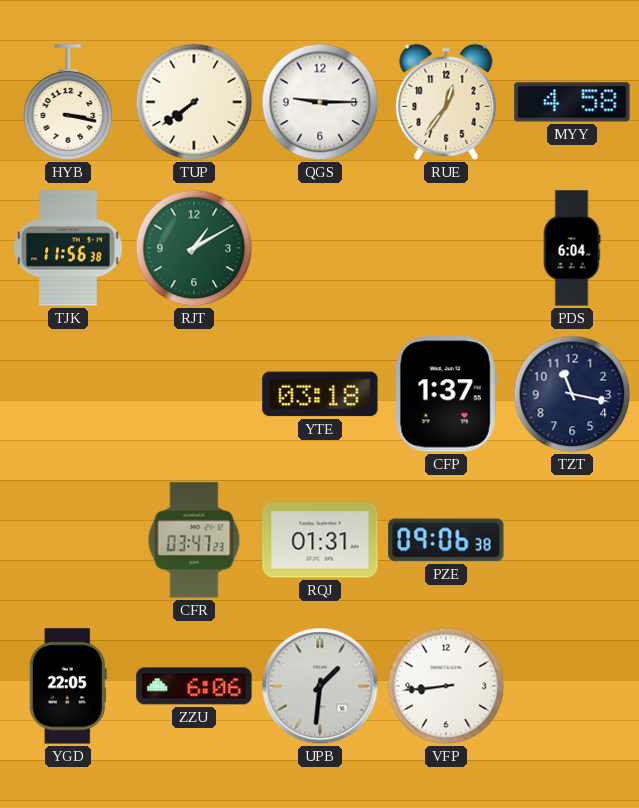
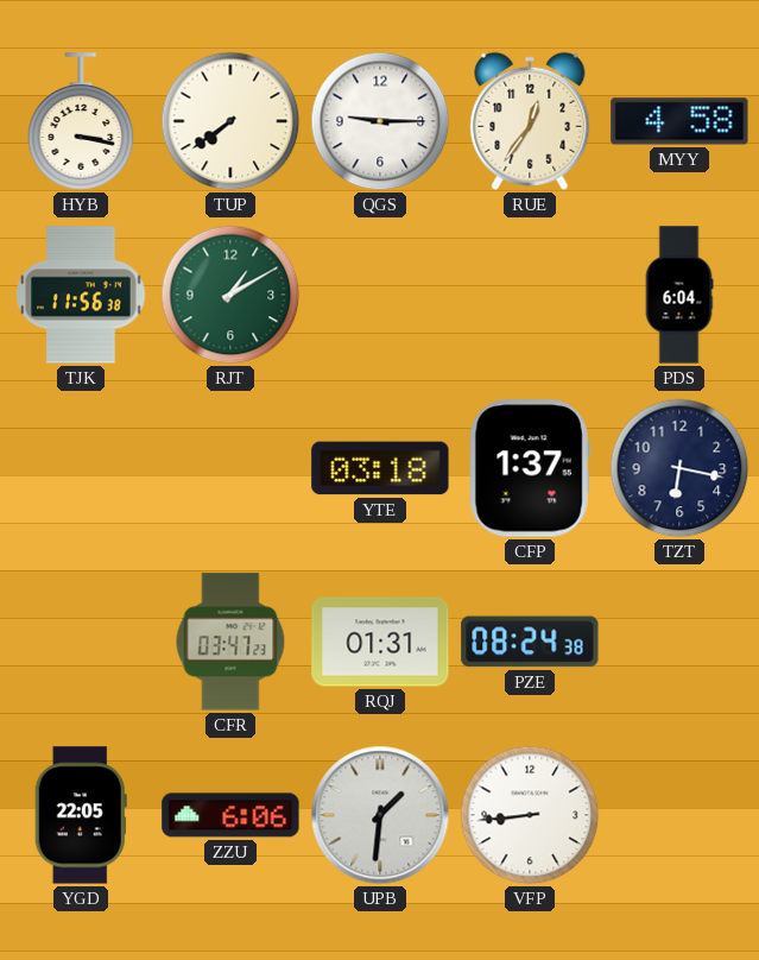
TZT: 11:17 -> 6:17
PZE: 09:06 -> 08:24
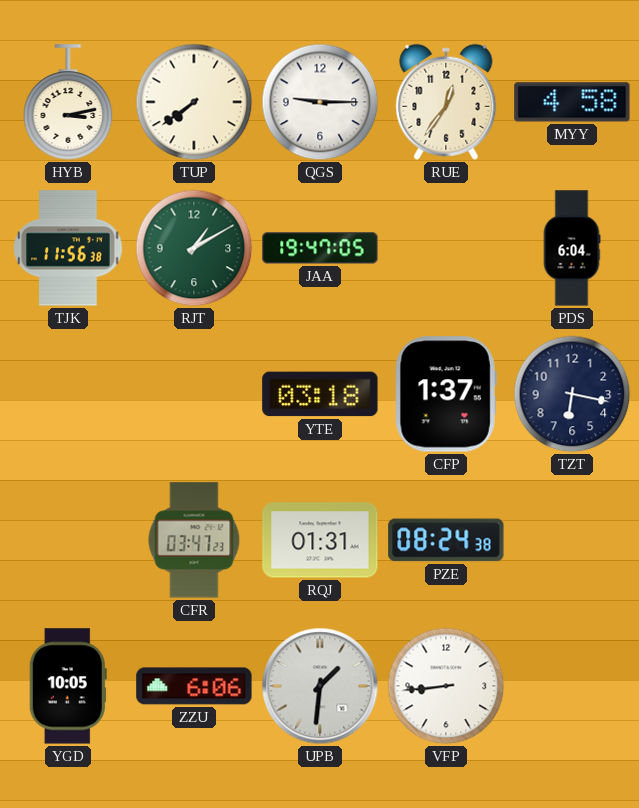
HYB: 3:17 -> 3:13
JAA: none -> 19:47
YGD: 22:05 -> 10:05
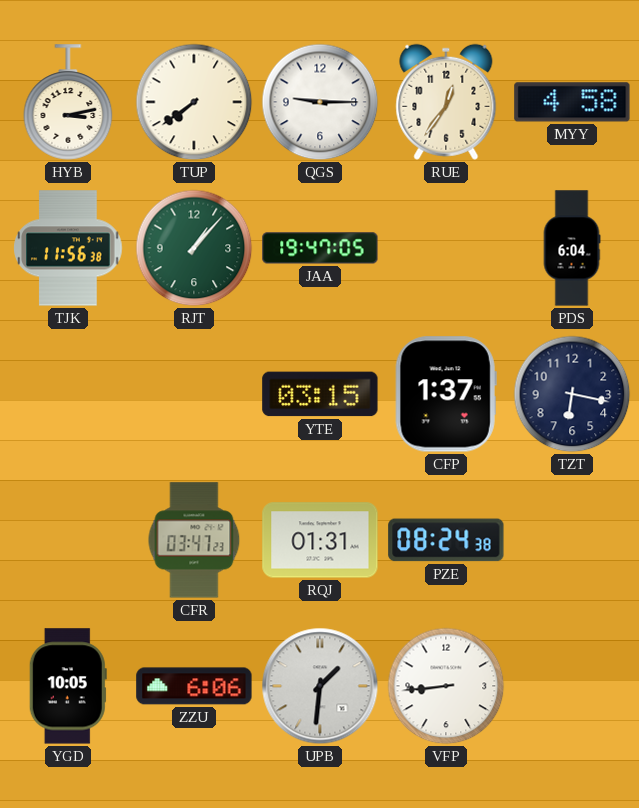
RJT: 1:10 -> 1:07
YTE: 03:18 -> 03:15
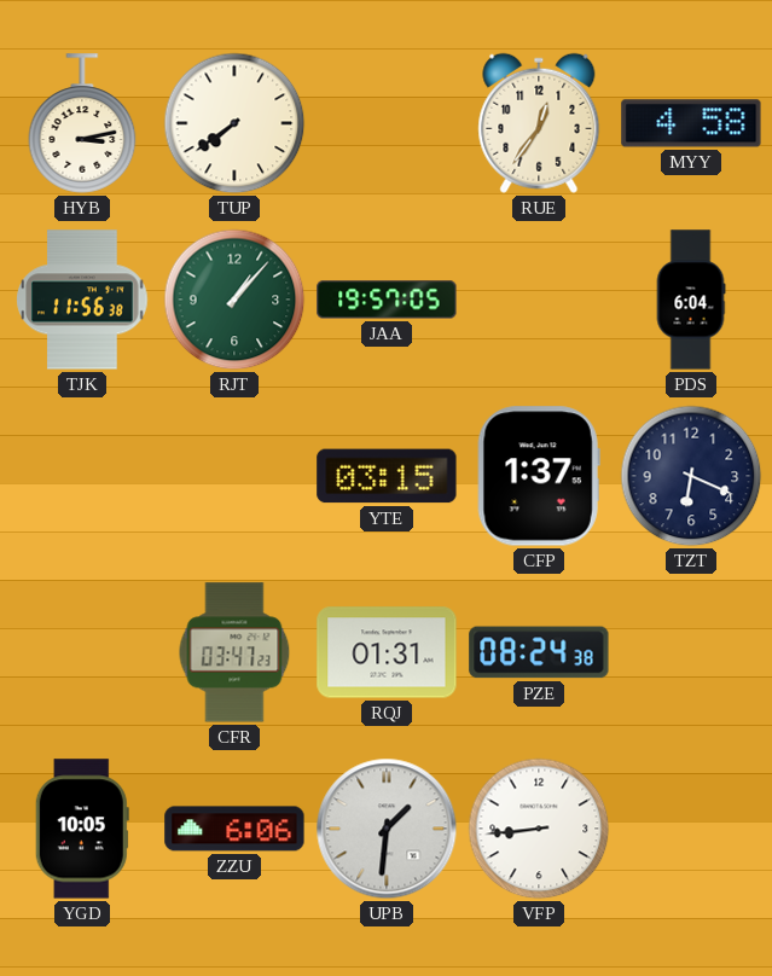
QGS: 9:15 -> none
JAA: 19:47 -> 19:57
TZT: 6:17 -> 6:19
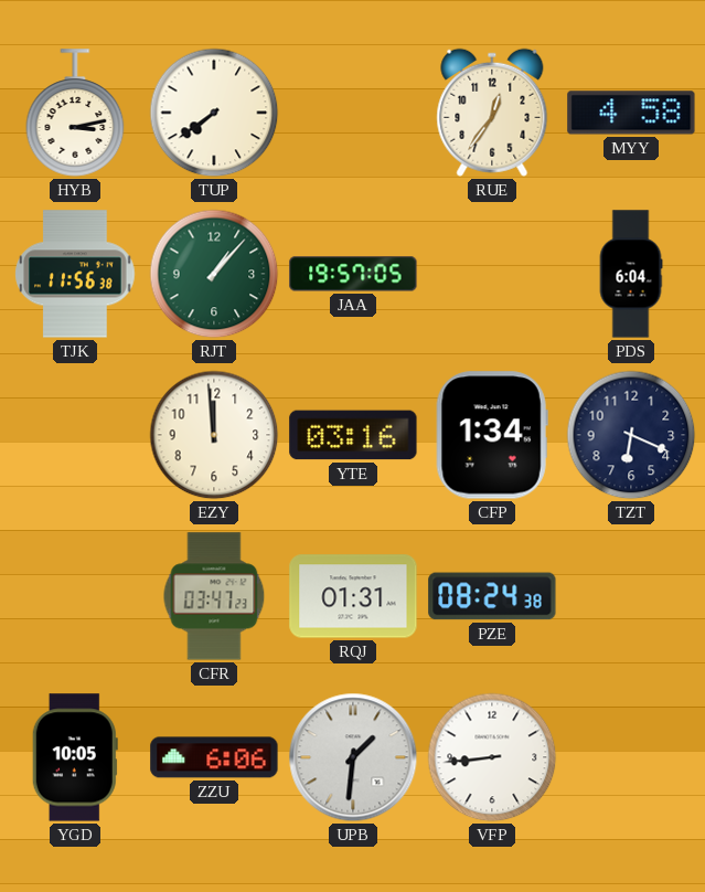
EZY: none -> 11:59
YTE: 03:15 -> 03:16
CFP: 1:37 -> 1:34
